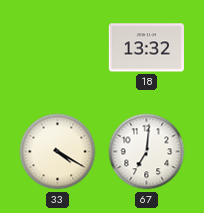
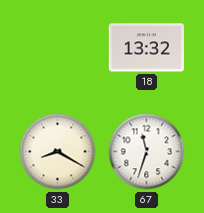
33: 4:20 -> 8:20
67: 7:01 -> 11:33
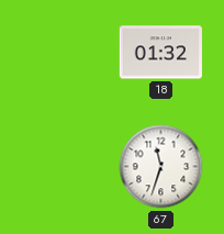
18: 13:32 -> 01:32
33: 8:20 -> none
